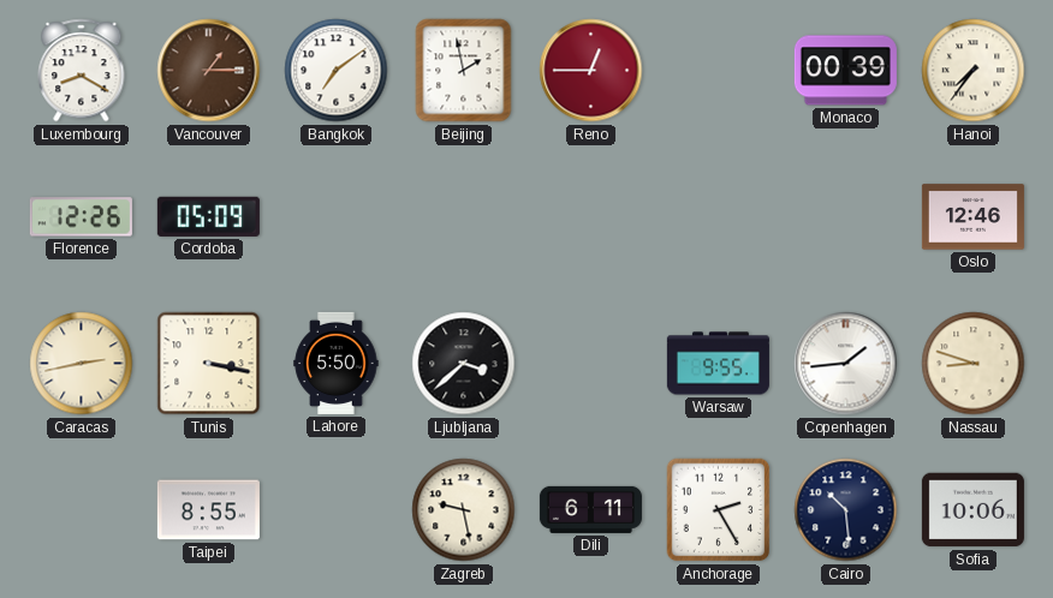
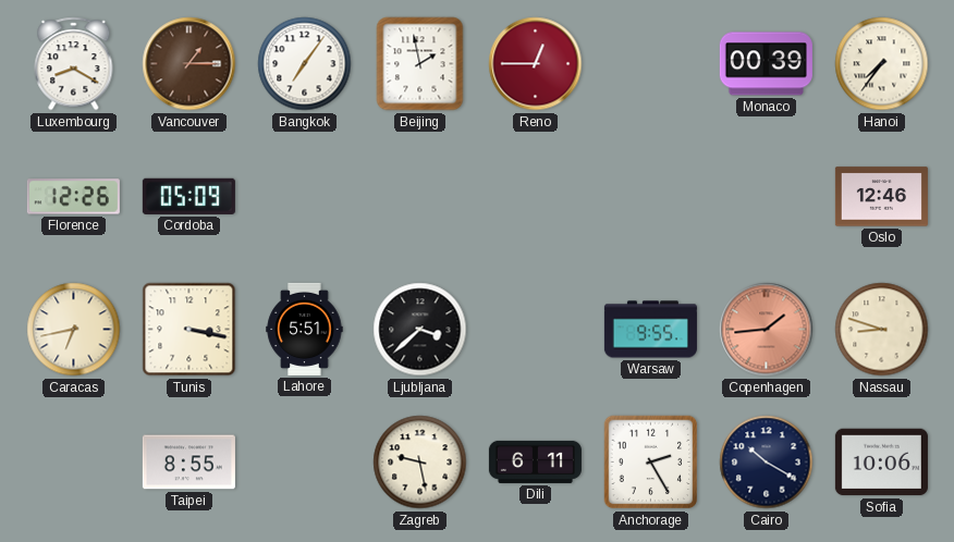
Bangkok: 7:09 -> 7:06
Caracas: 2:43 -> 6:43
Lahore: 5:50 -> 5:51
Copenhagen dial: white -> salmon
Cairo: 10:29 -> 10:20
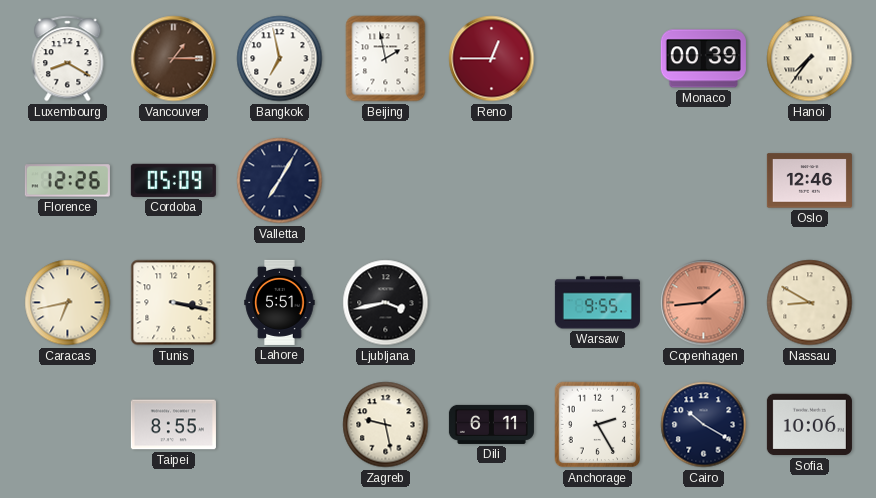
Bangkok: 7:06 -> 6:58
Valletta: none -> 7:05
Ljubljana: 3:38 -> 3:43
Nassau: 8:48 -> 8:50
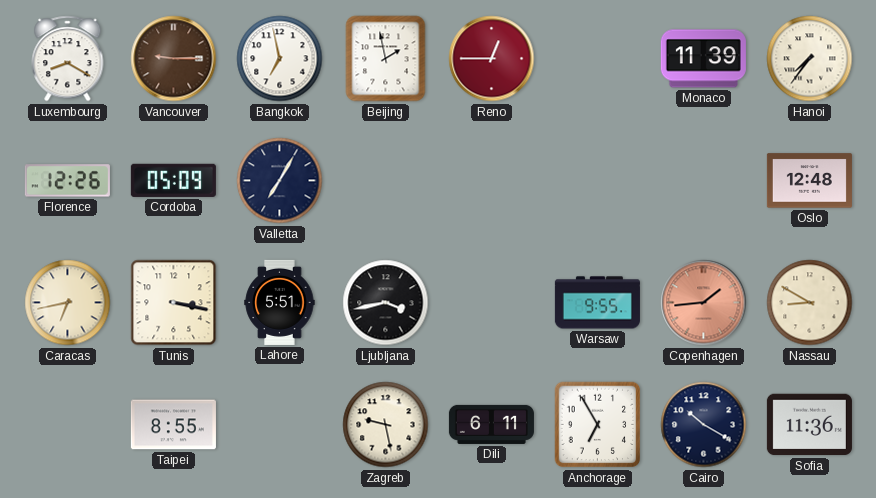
Vancouver: 1:15 -> 9:15
Monaco: 00:39 -> 11:39
Oslo: 12:46 -> 12:48
Anchorage: 2:25 -> 6:55
Sofia: 10:06 -> 11:36
